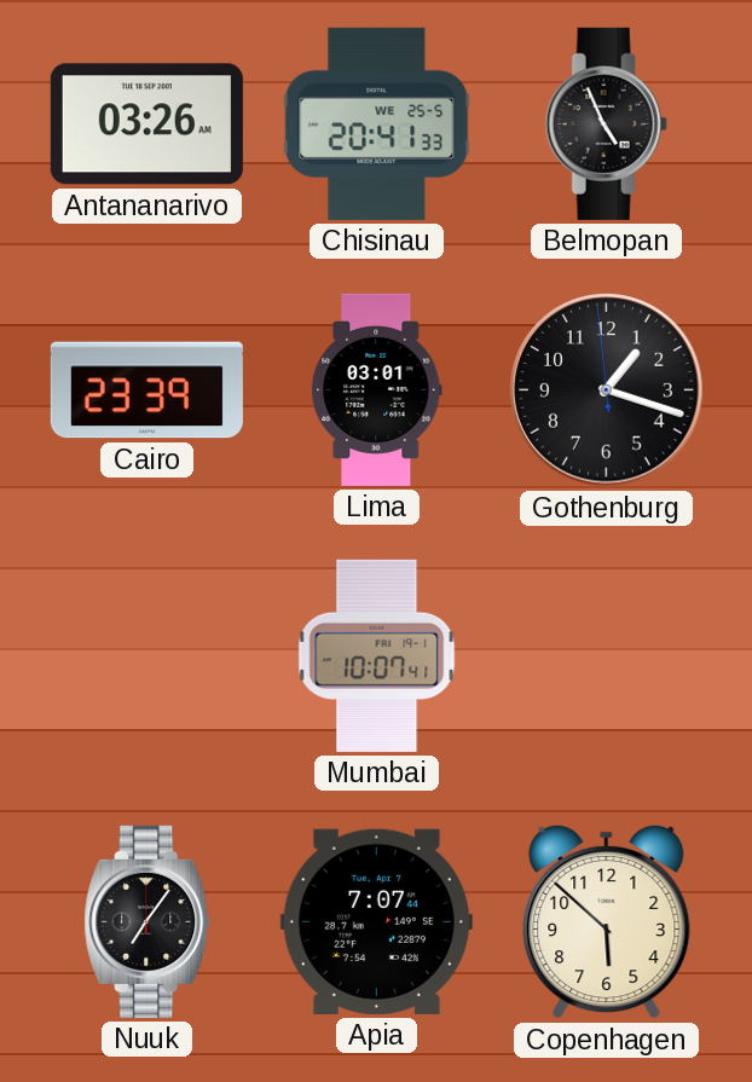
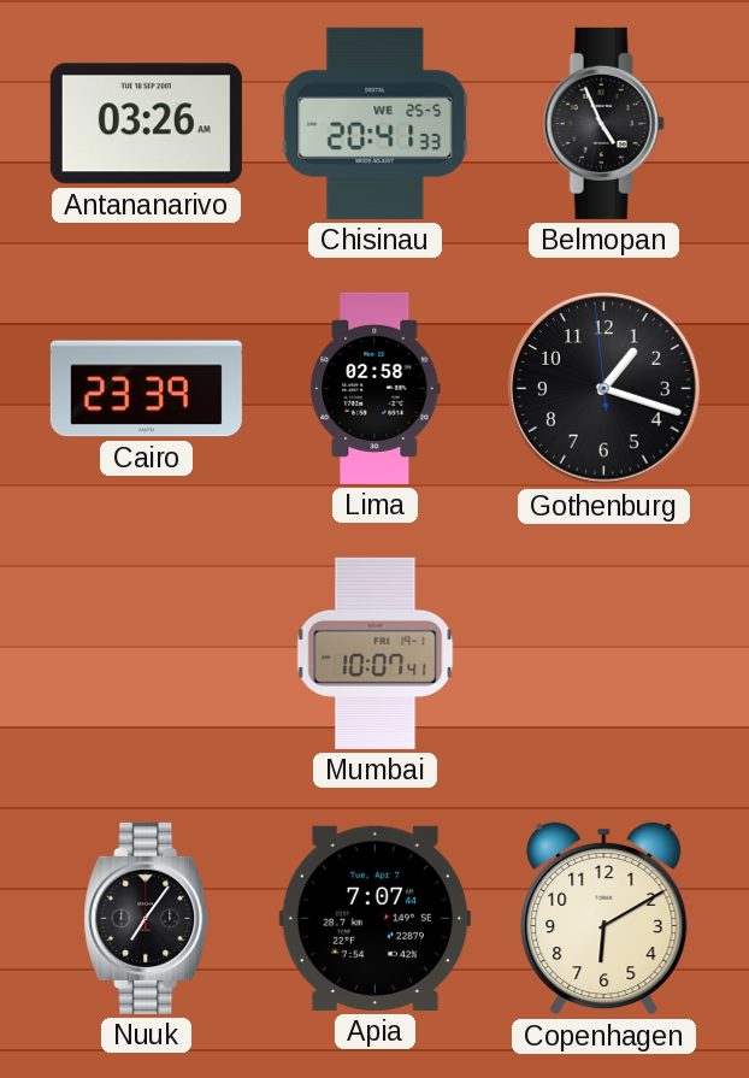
Lima: 03:01 -> 02:58
Copenhagen: 5:52 -> 6:10
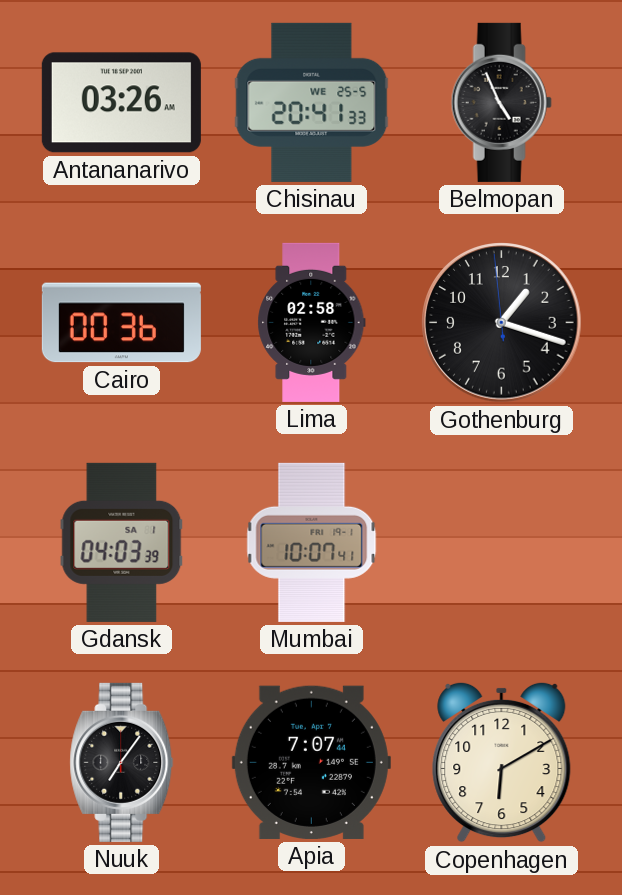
Cairo: 23:39 -> 00:36
Gdansk: none -> 04:03
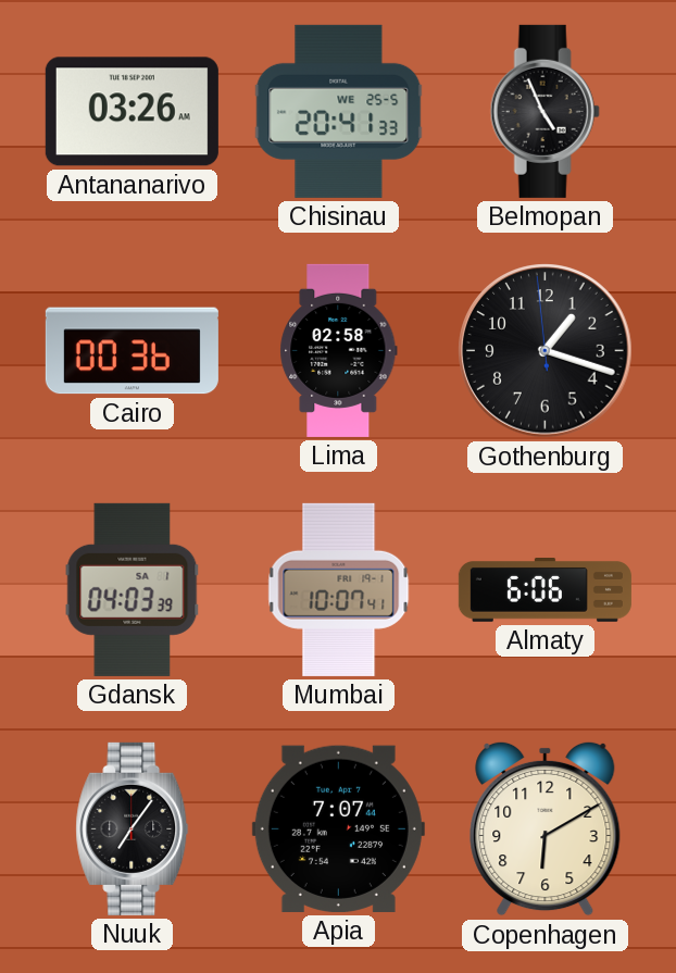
Almaty: none -> 6:06
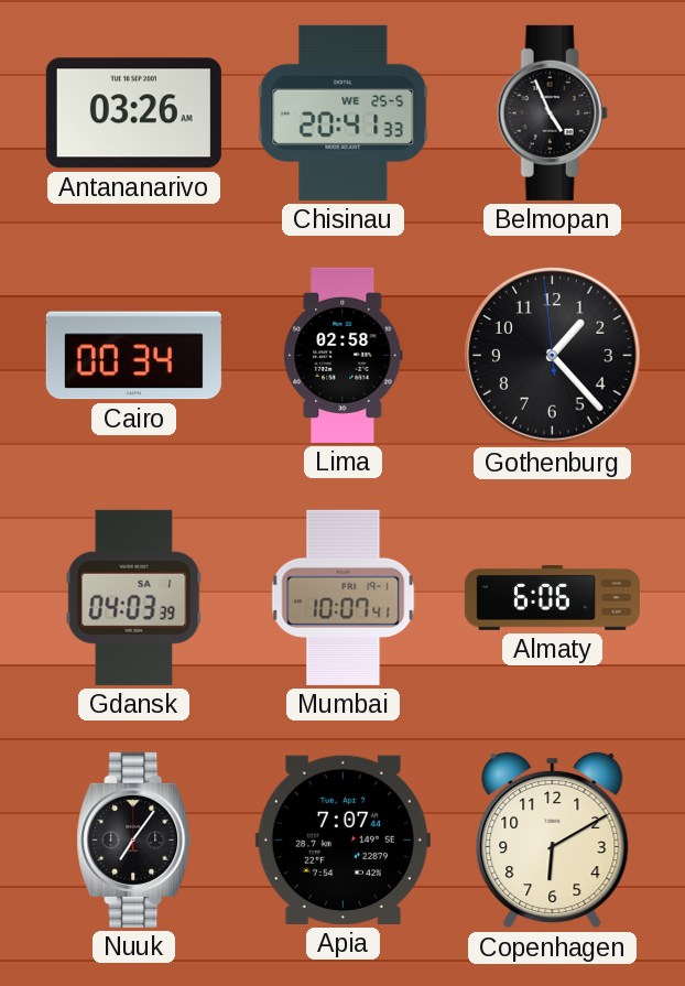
Cairo: 00:36 -> 00:34
Gothenburg: 1:17 -> 1:22
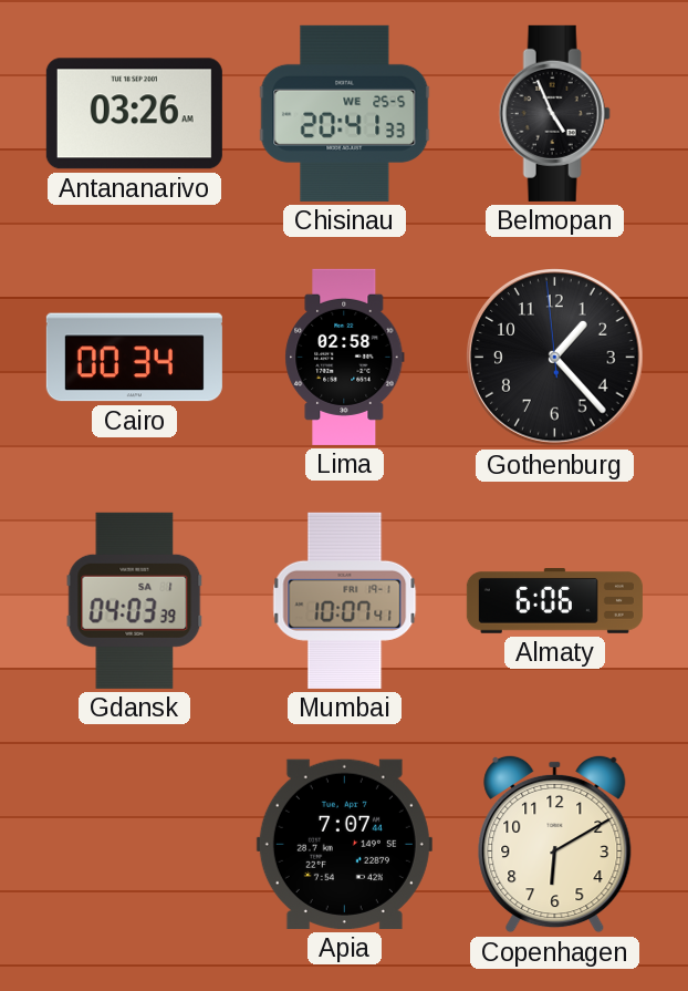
Nuuk: 7:06 -> none
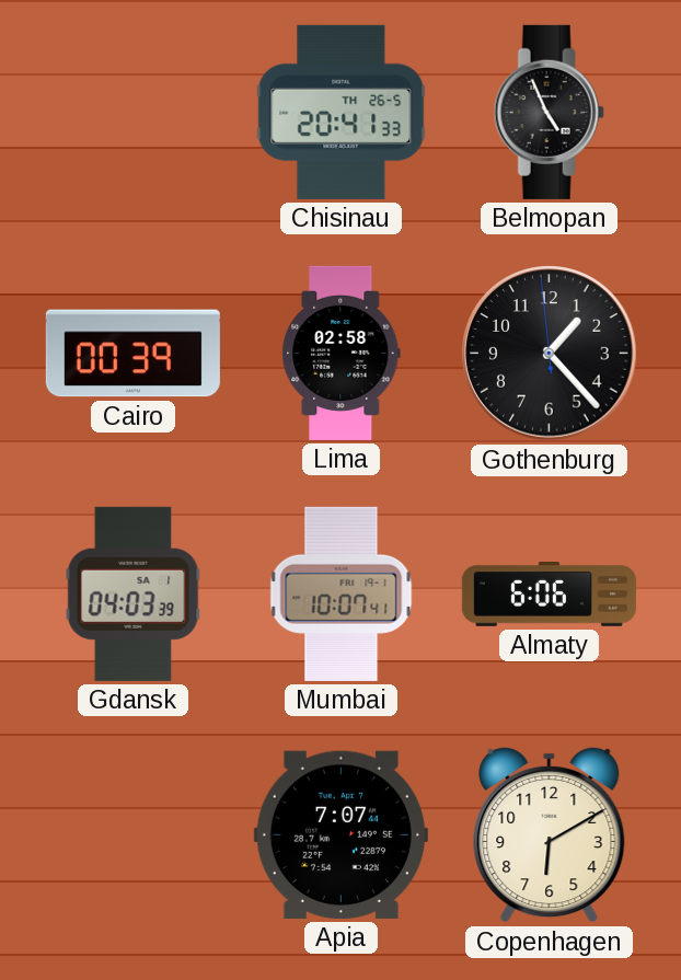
Antananarivo: 03:26 -> none
Chisinau date: WE 25-5 -> TH 26-5
Cairo: 00:34 -> 00:39
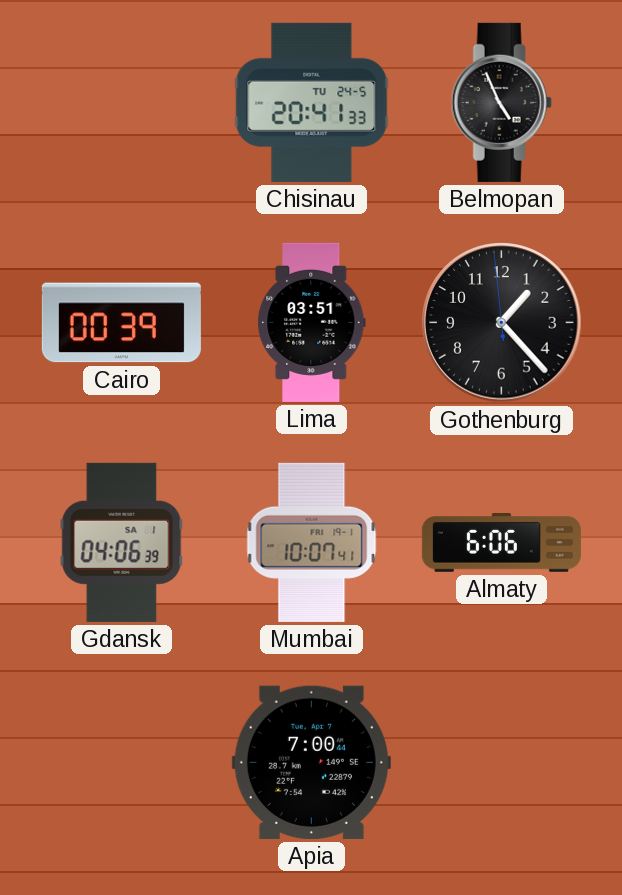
Chisinau date: TH 26-5 -> TU 24-5
Lima: 02:58 -> 03:51
Gdansk: 04:03 -> 04:06
Apia: 7:07 -> 7:00
Copenhagen: 6:10 -> none
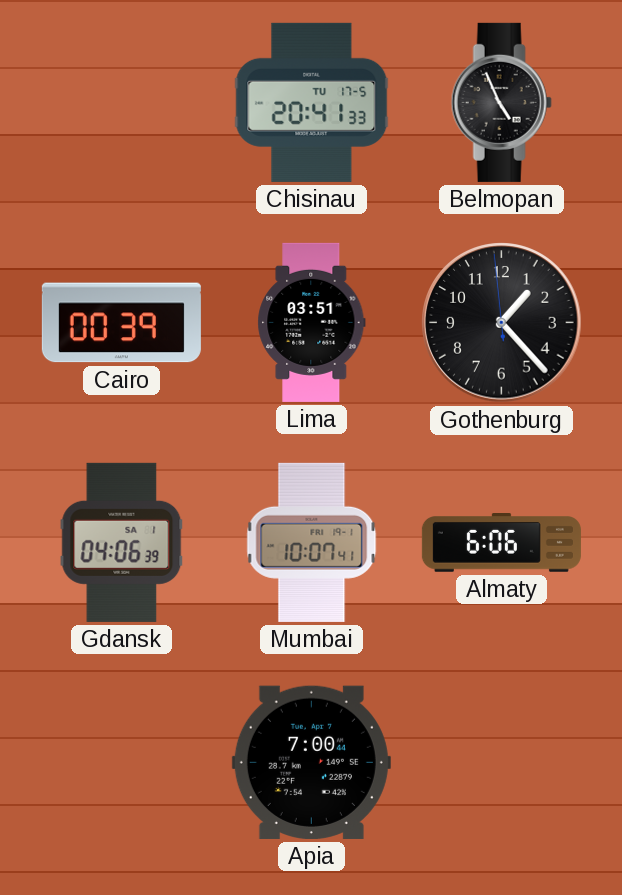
Chisinau date: TU 24-5 -> TU 17-5
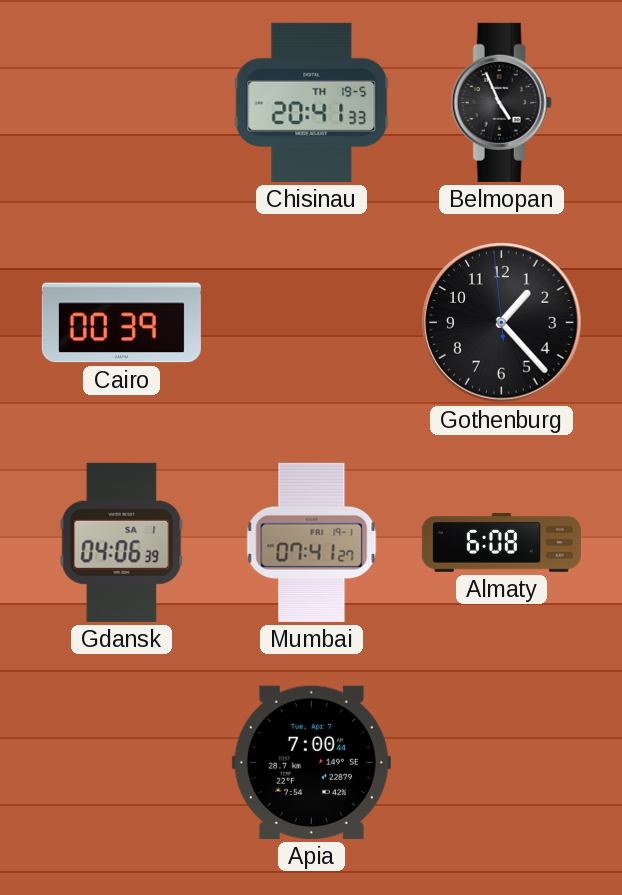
Chisinau date: TU 17-5 -> TH 19-5
Lima: 03:51 -> none
Mumbai: 10:07 -> 07:41
Almaty: 6:06 -> 6:08
